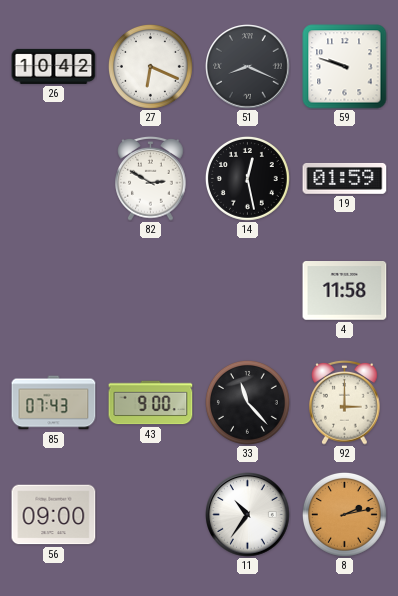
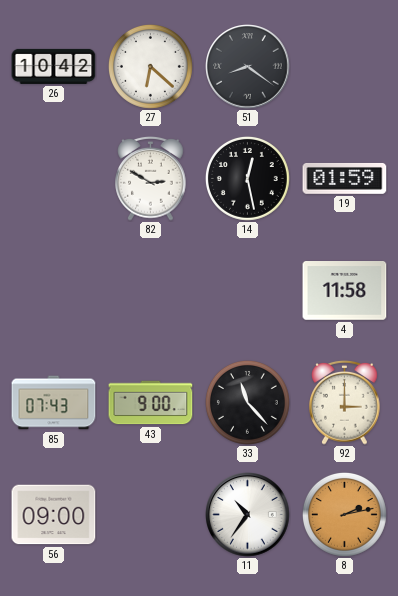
27: 6:19 -> 6:22
51: 8:19 -> 8:21
59: 9:48 -> none
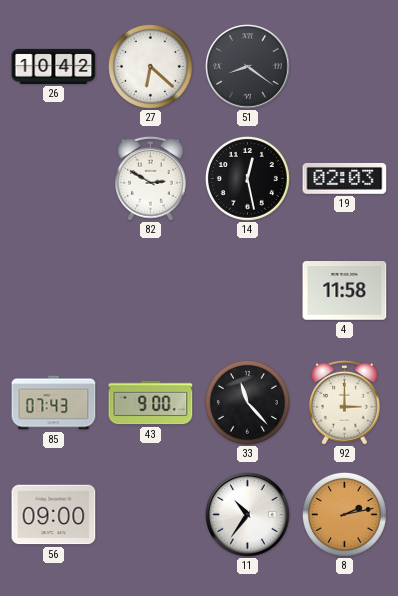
19: 01:59 -> 02:03
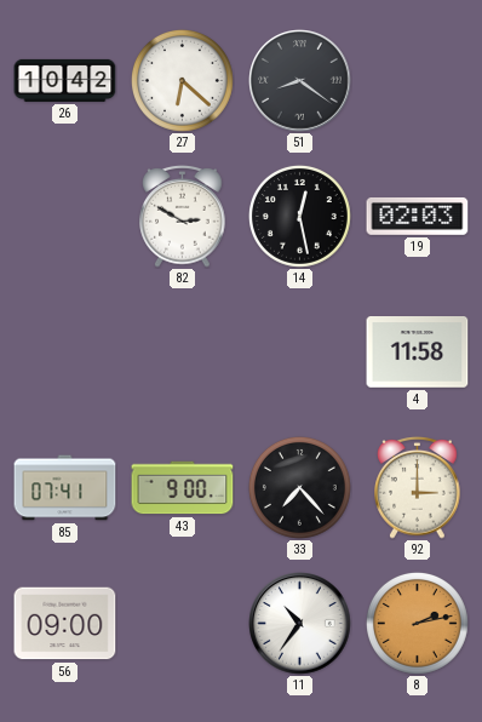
85: 07:43 -> 07:41
33: 11:23 -> 7:23
